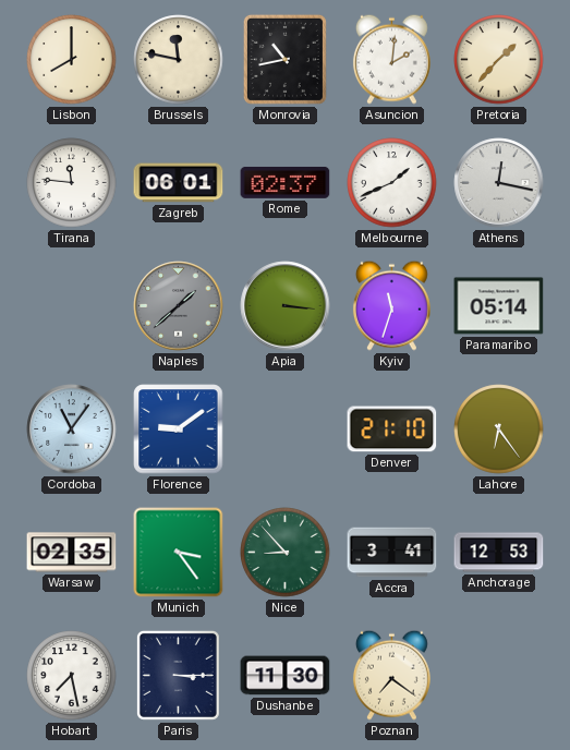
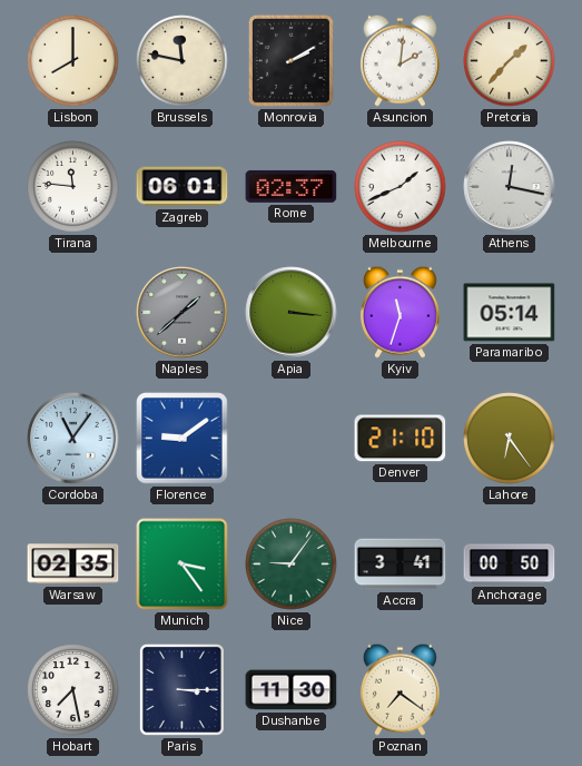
Monrovia: 10:43 -> 2:10
Nice: 8:53 -> 9:06
Anchorage: 12:53 -> 00:50
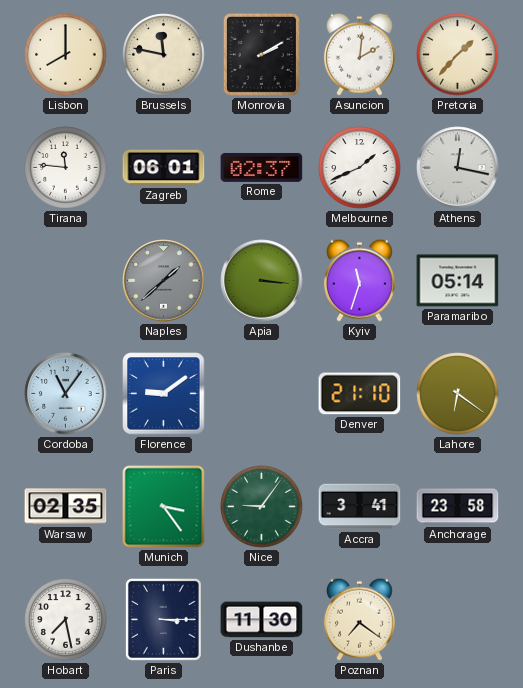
Lahore: 6:24 -> 6:21
Anchorage: 00:50 -> 23:58
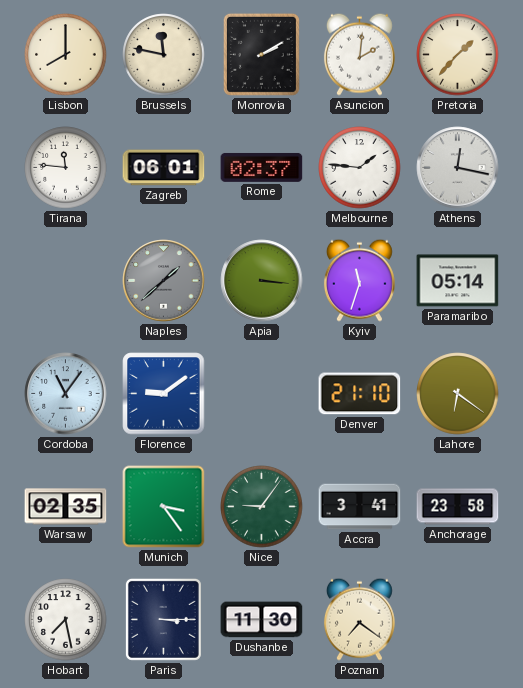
Melbourne: 1:41 -> 1:46
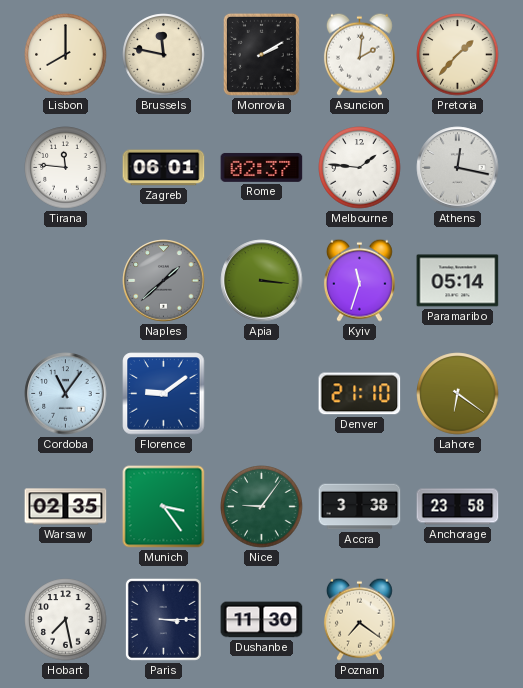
Accra: 3:41 -> 3:38
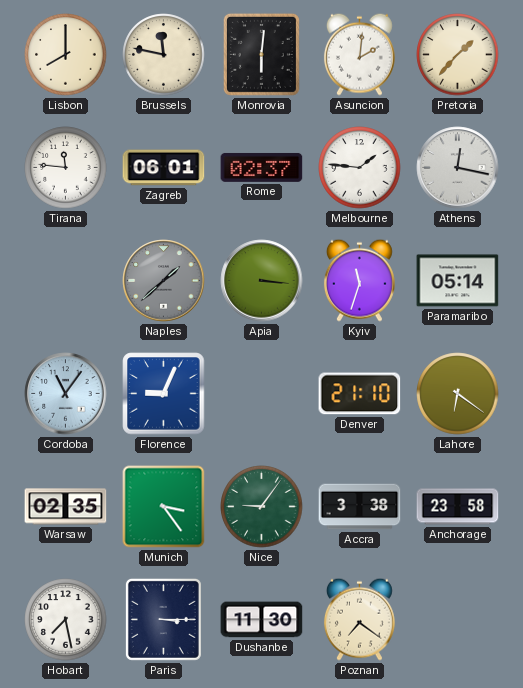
Monrovia: 2:10 -> 6:01
Florence: 9:09 -> 9:04
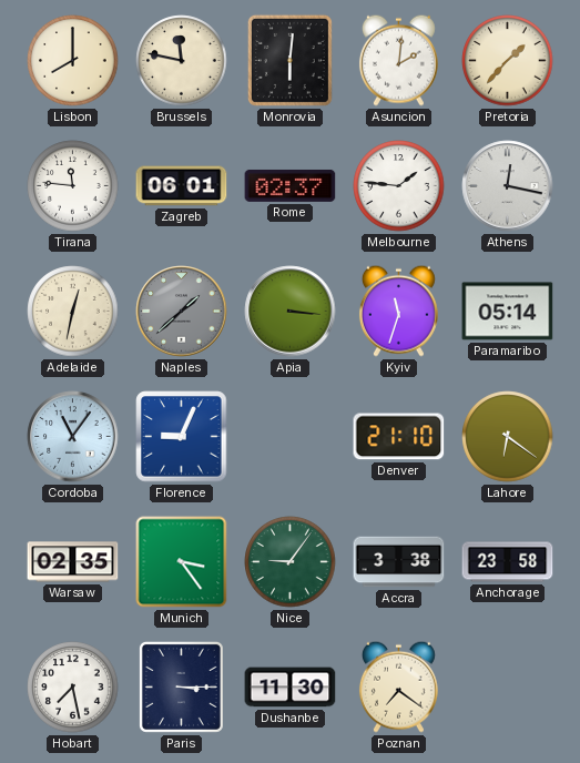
Adelaide: none -> 12:32
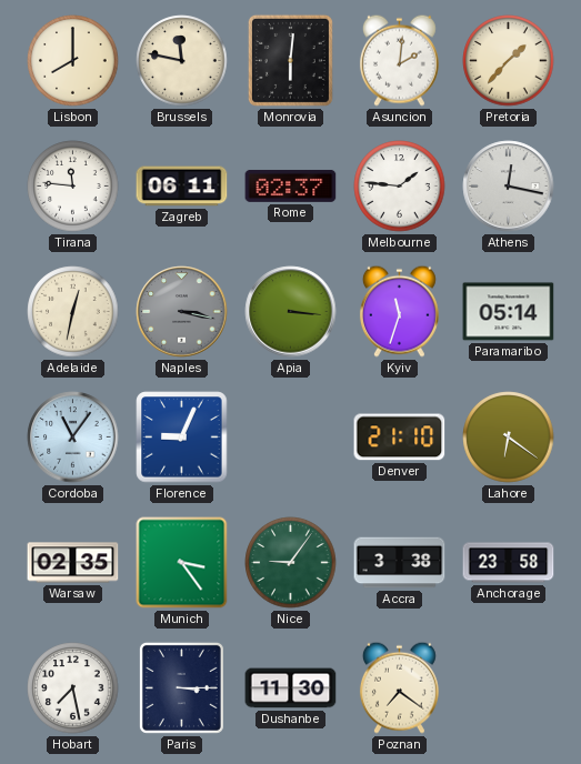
Zagreb: 06:01 -> 06:11
Naples: 1:38 -> 3:17
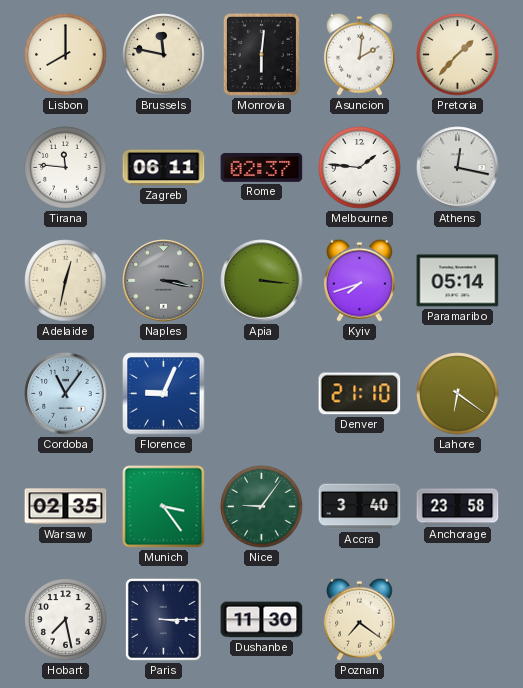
Kyiv: 11:33 -> 7:42
Accra: 3:38 -> 3:40
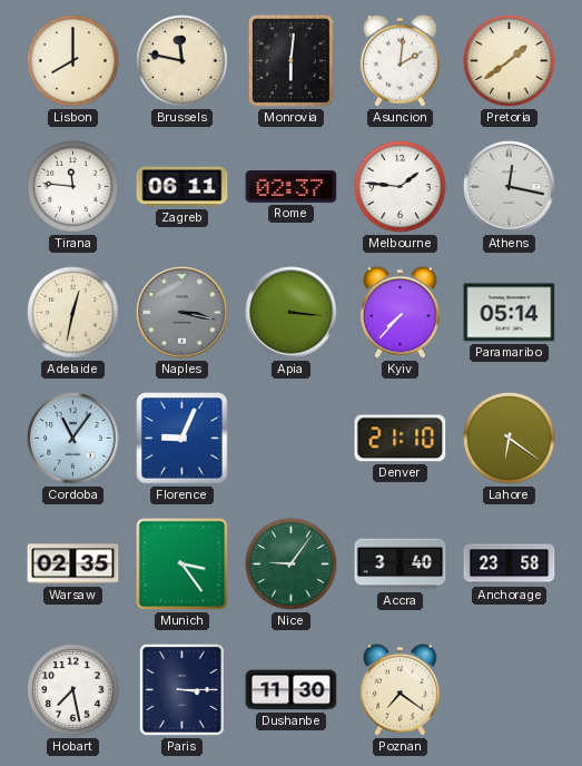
Pretoria: 1:37 -> 1:39
Kyiv: 7:42 -> 7:37
